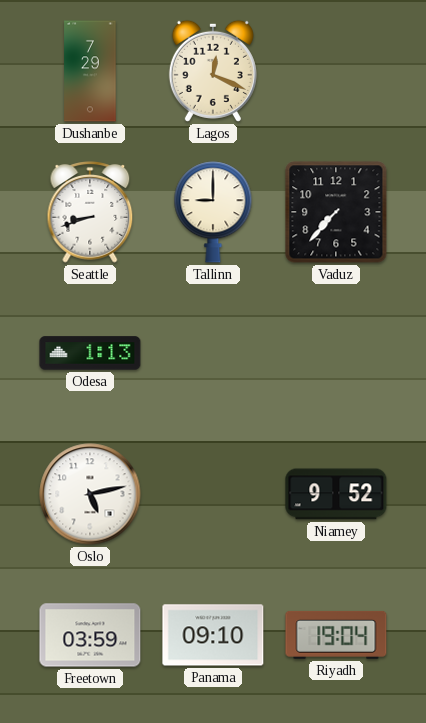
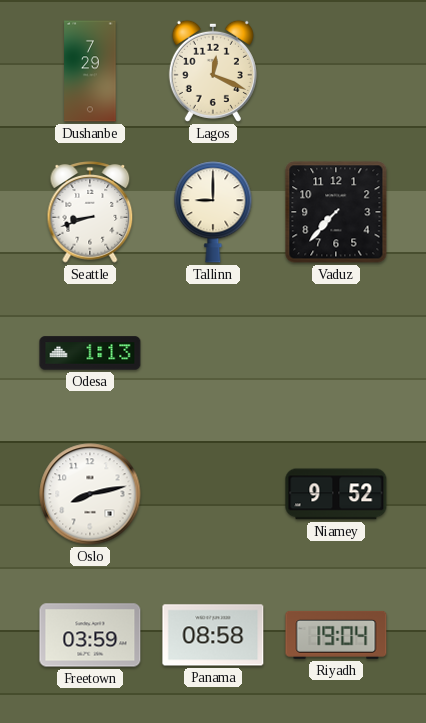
Oslo: 5:13 -> 8:13
Panama: 09:10 -> 08:58
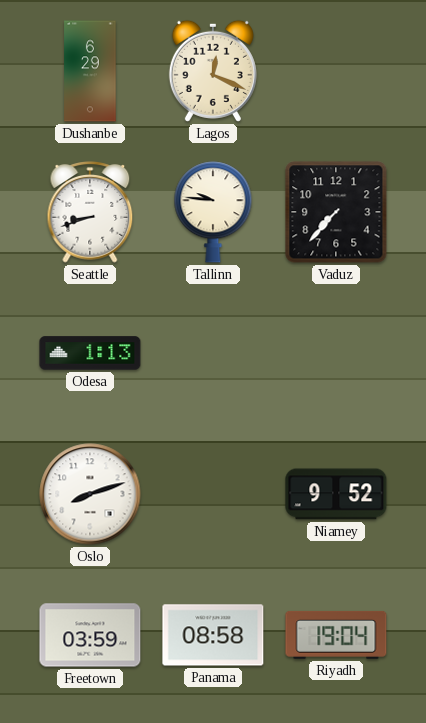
Dushanbe: 7:29 -> 6:29
Tallinn: 9:00 -> 9:46
Oslo: 8:13 -> 8:12
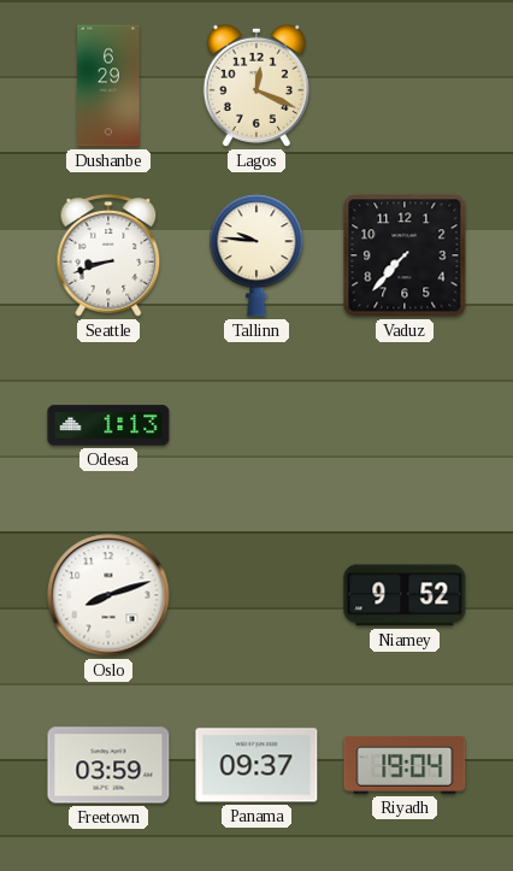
Panama: 08:58 -> 09:37
